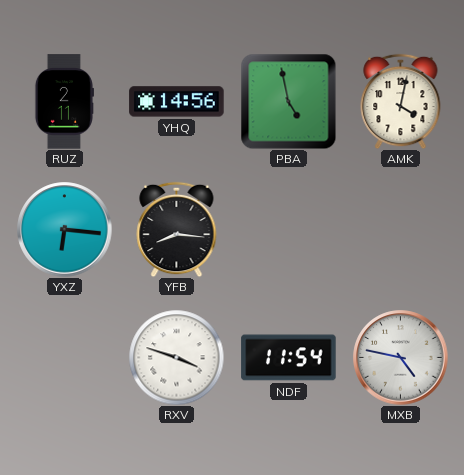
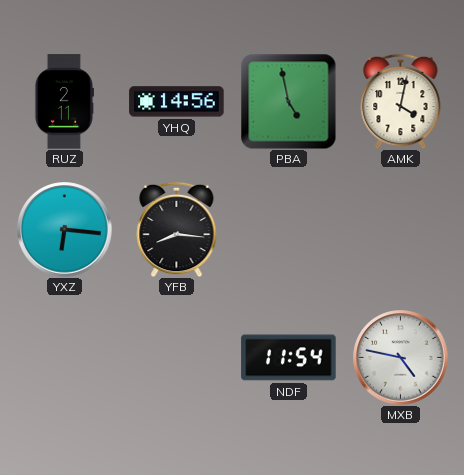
RXV: 3:48 -> none
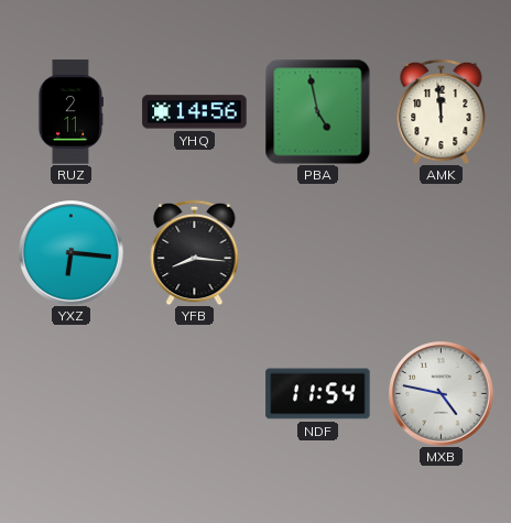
AMK: 4:02 -> 11:59
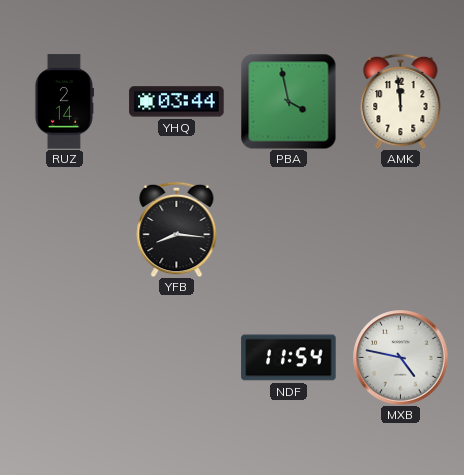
RUZ: 2:11 -> 2:14
YHQ: 14:56 -> 03:44
PBA: 4:58 -> 3:58
YXZ: 6:16 -> none
